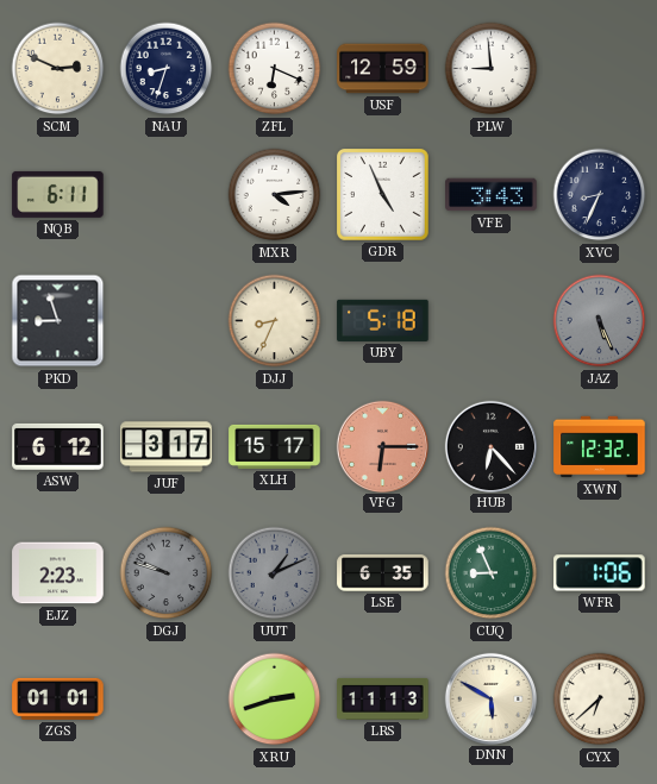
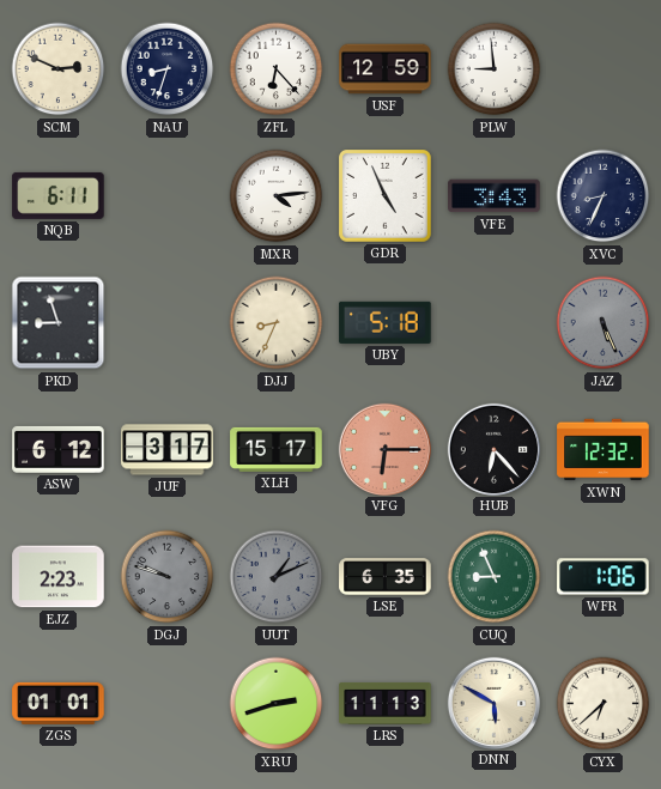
ZFL: 6:19 -> 6:23
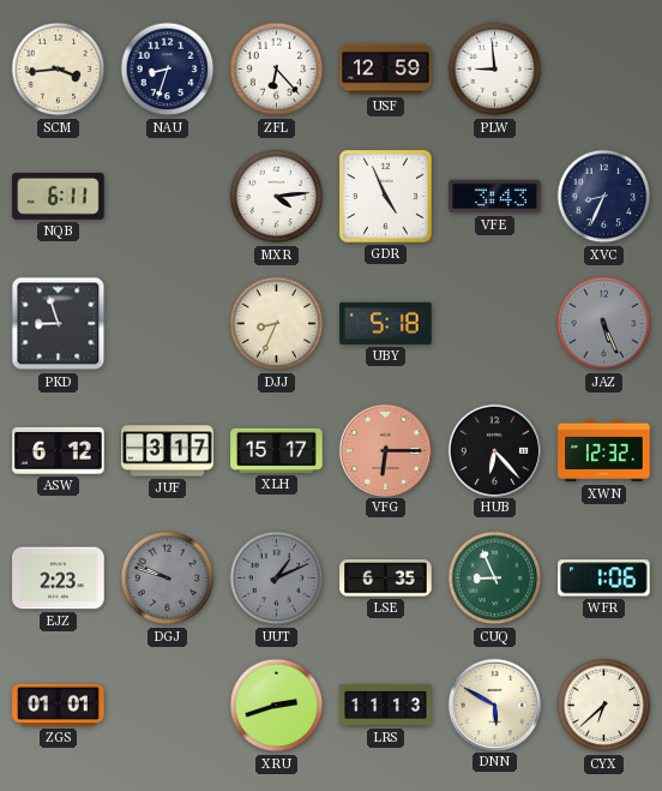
SCM: 2:49 -> 3:44
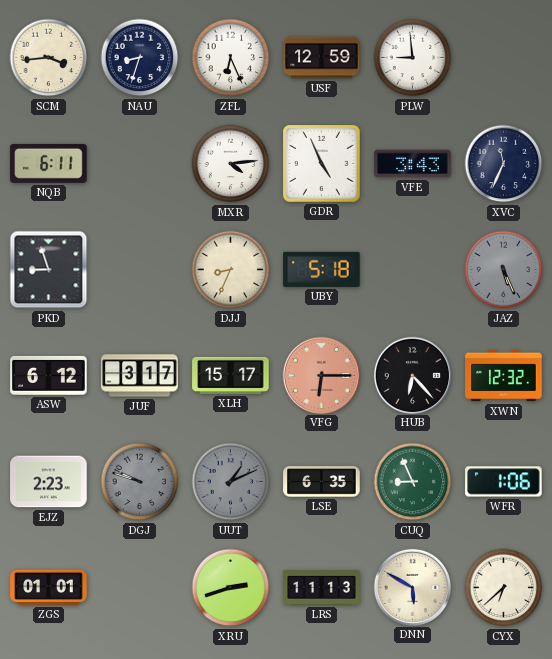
ZFL: 6:23 -> 6:26
XVC: 8:34 -> 11:34
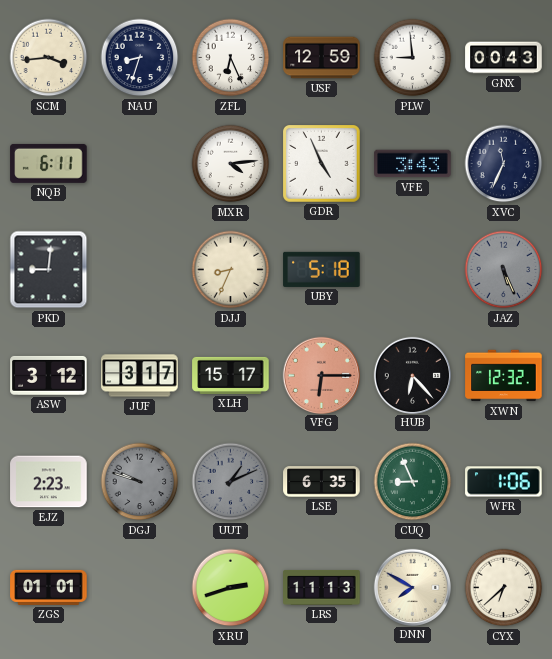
GNX: none -> 00:43
PKD: 8:57 -> 9:01
ASW: 6:12 -> 3:12
DNN: 5:50 -> 7:50
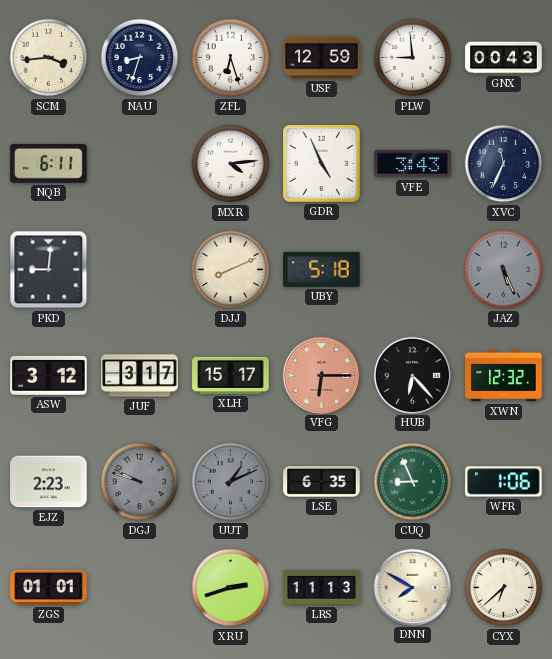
ZFL: 6:26 -> 6:27
DJJ: 8:34 -> 8:11
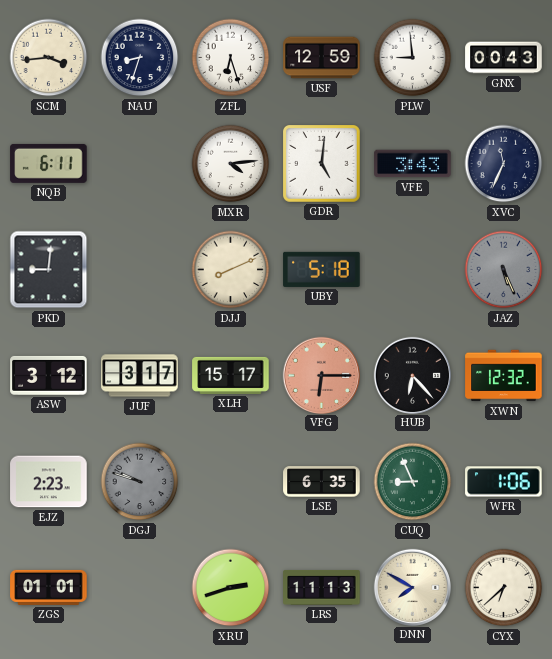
GDR: 4:56 -> 5:01
UUT: 1:11 -> none
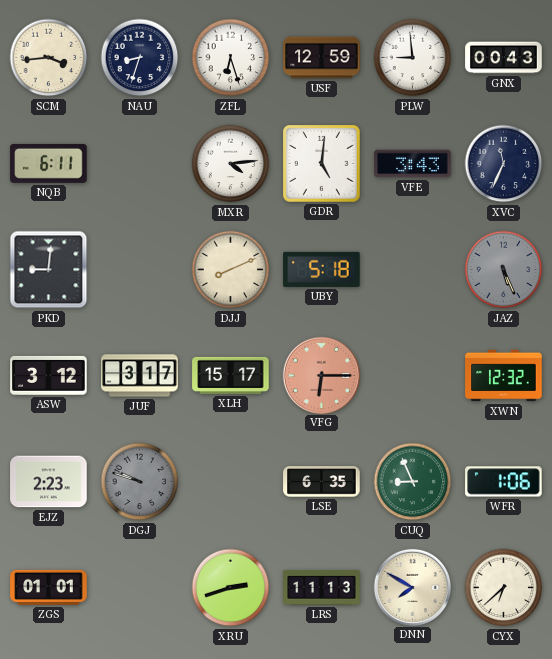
HUB: 6:23 -> none
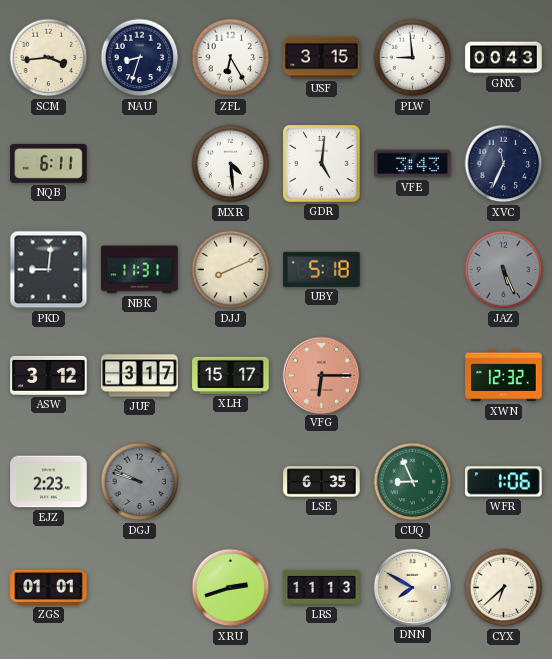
ZFL: 6:27 -> 6:25
USF: 12:59 -> 3:15
MXR: 4:14 -> 4:29
NBK: none -> 11:31
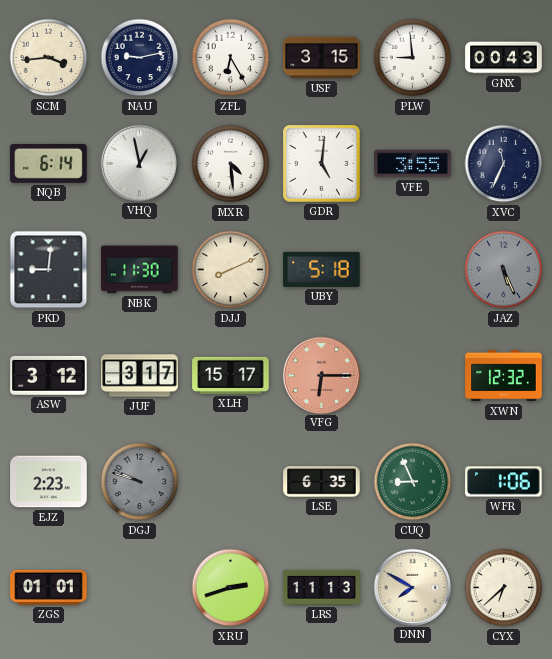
NAU: 8:33 -> 9:13
NQB: 6:11 -> 6:14
VHQ: none -> 12:58
VFE: 3:43 -> 3:55
NBK: 11:31 -> 11:30
